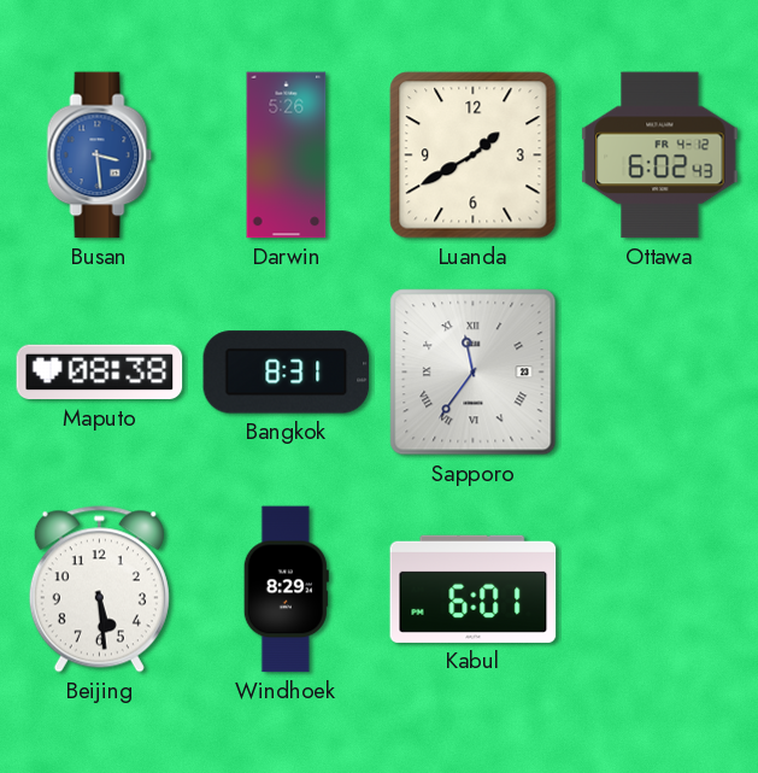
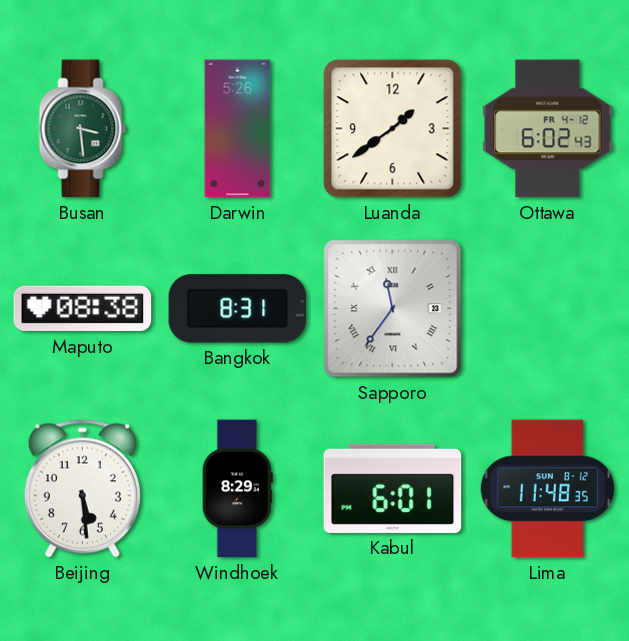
Busan dial: blue -> green
Luanda: 1:40 -> 1:39
Lima: none -> 11:48
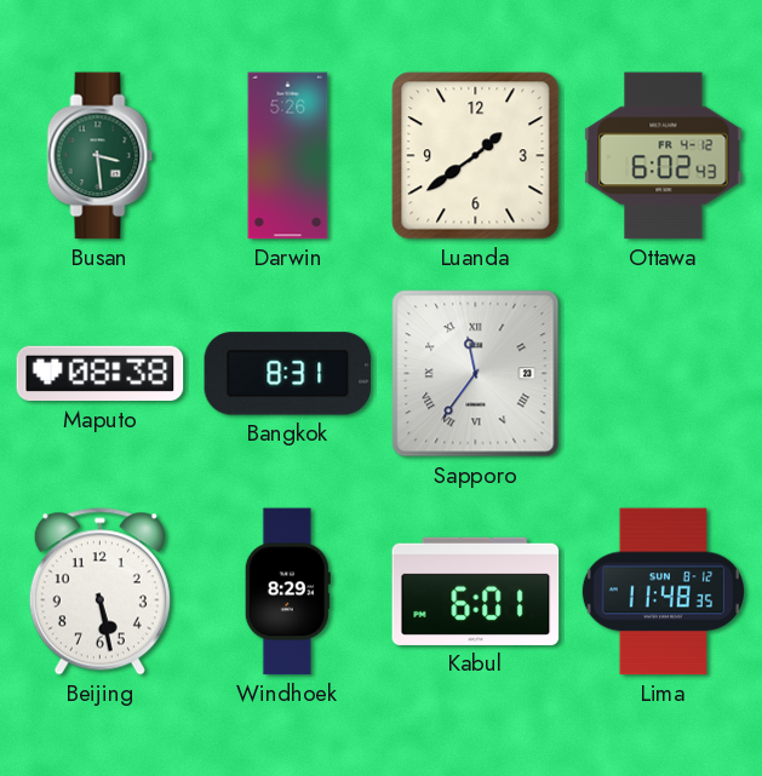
Beijing: 5:29 -> 5:28
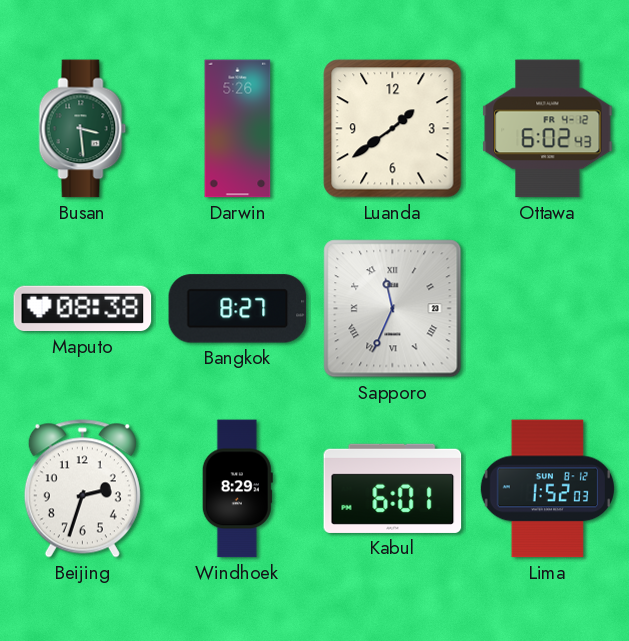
Bangkok: 8:31 -> 8:27
Sapporo: 11:36 -> 11:34
Beijing: 5:28 -> 2:33
Lima: 11:48 -> 1:52
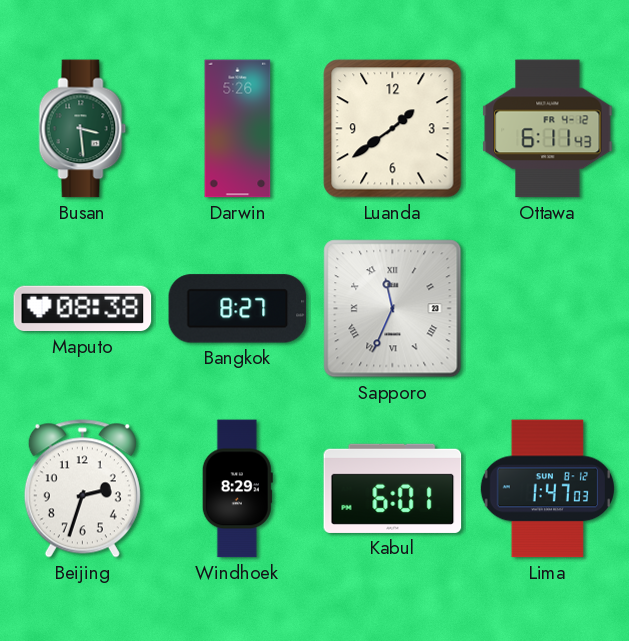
Ottawa: 6:02 -> 6:11
Lima: 1:52 -> 1:47
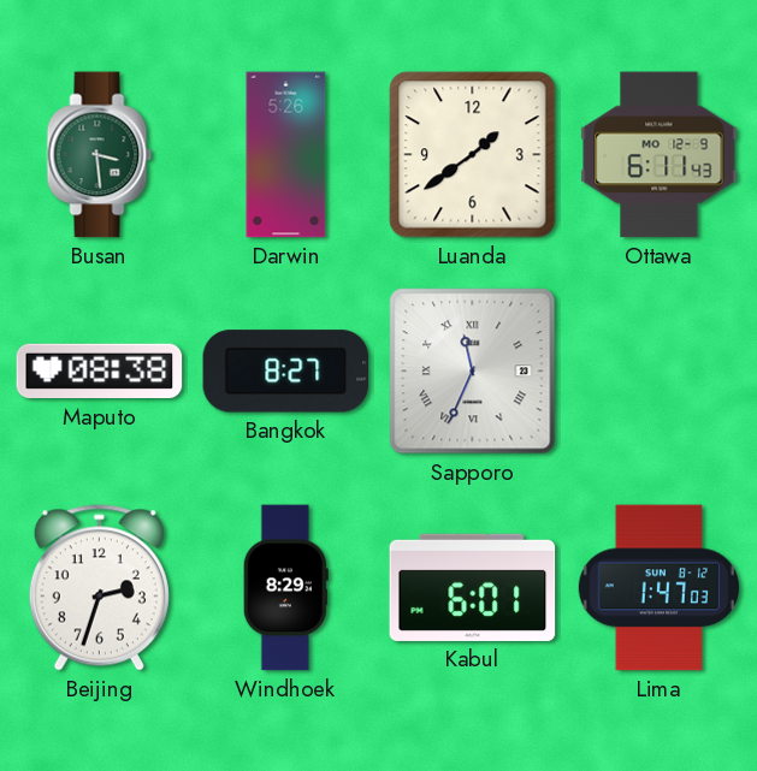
Ottawa date: FR 4-12 -> MO 12-9
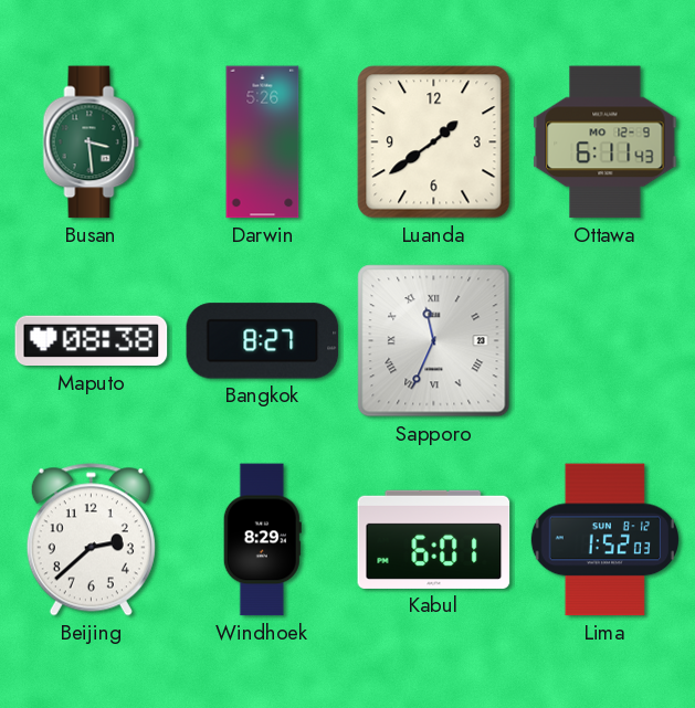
Beijing: 2:33 -> 2:38
Lima: 1:47 -> 1:52
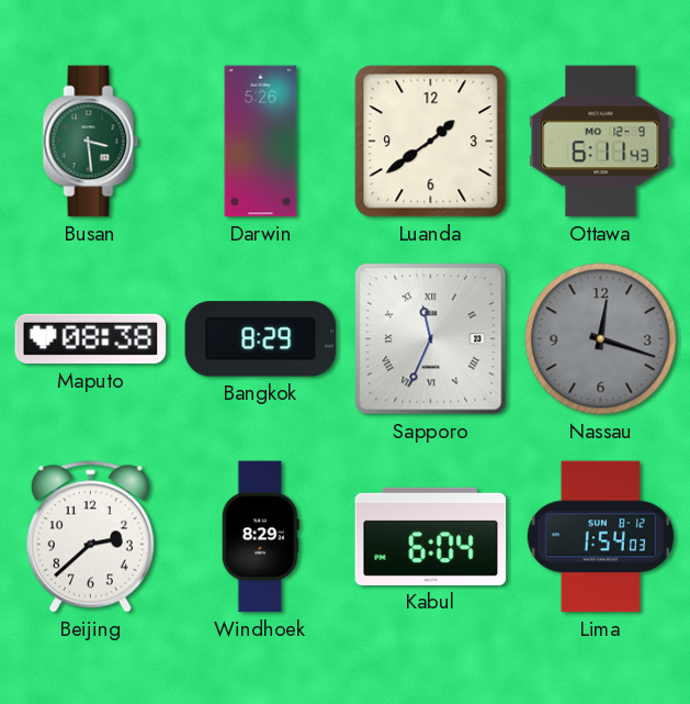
Bangkok: 8:27 -> 8:29
Nassau: none -> 12:18
Kabul: 6:01 -> 6:04
Lima: 1:52 -> 1:54
